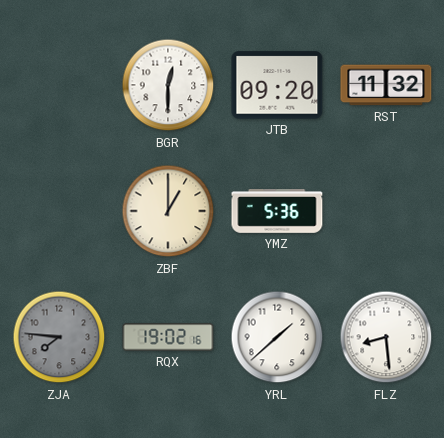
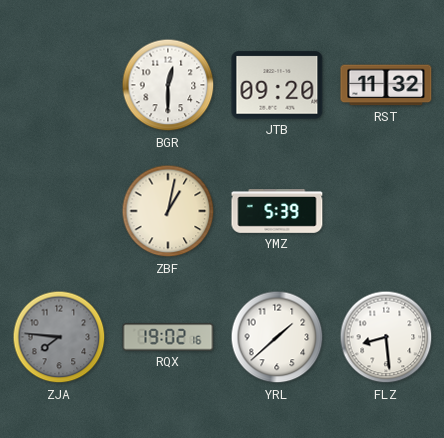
ZBF: 1:00 -> 1:02
YMZ: 5:36 -> 5:39
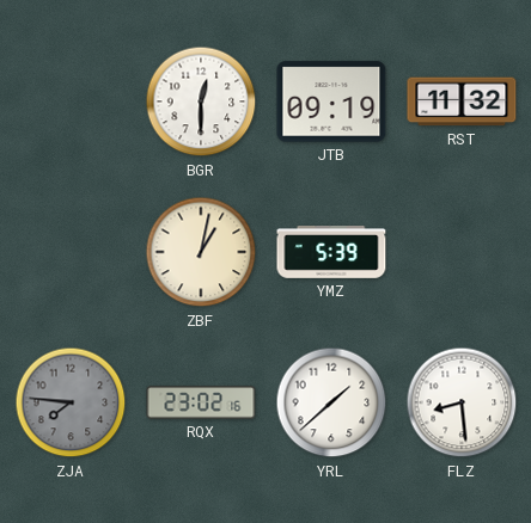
JTB: 09:20 -> 09:19
RQX: 19:02 -> 23:02
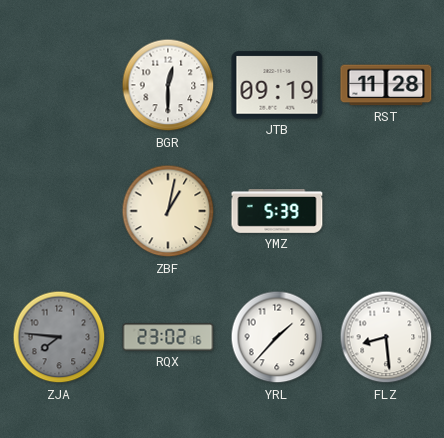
RST: 11:32 -> 11:28
YRL: 1:38 -> 1:37
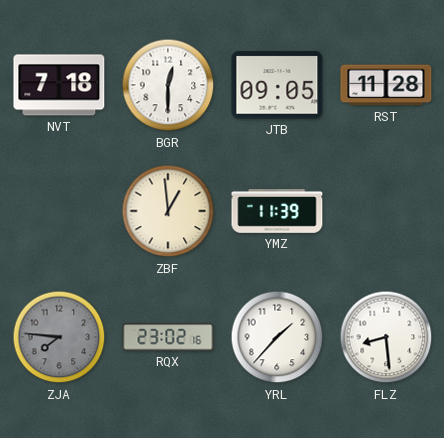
NVT: none -> 7:18
JTB: 09:19 -> 09:05
ZBF: 1:02 -> 12:59
YMZ: 5:39 -> 11:39
